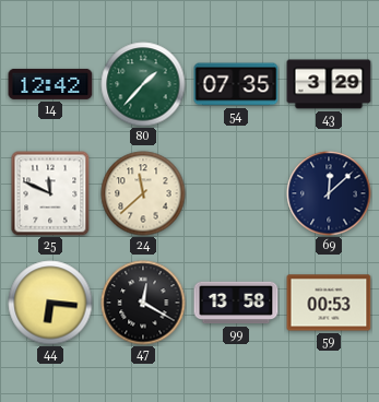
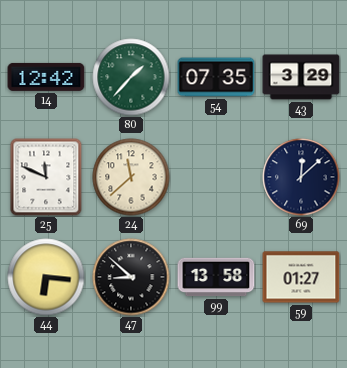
47: 12:20 -> 8:52
59: 00:53 -> 01:27
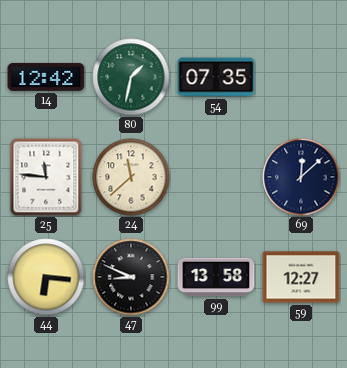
80: 1:37 -> 1:32
43: 3:29 -> none
25: 11:49 -> 11:46
47: 8:52 -> 8:49
59: 01:27 -> 12:27
